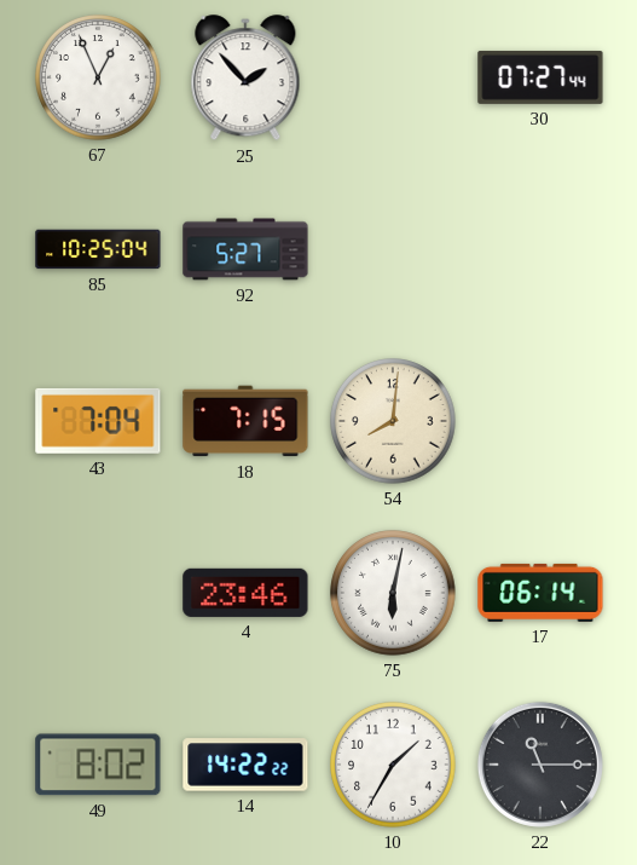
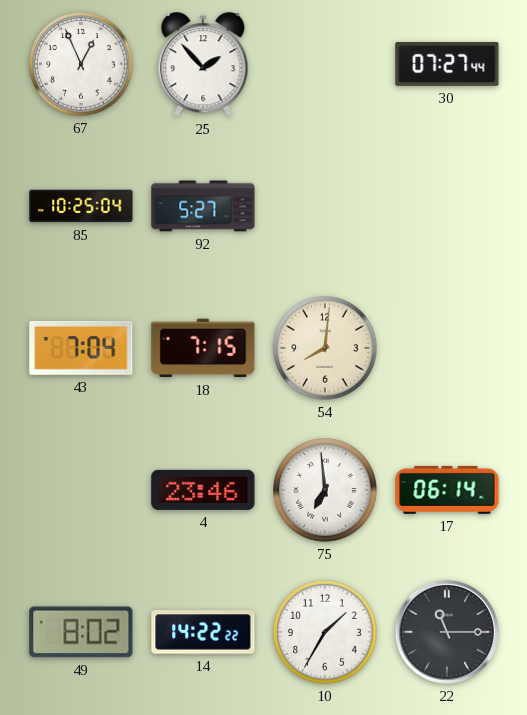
75: 6:02 -> 6:59
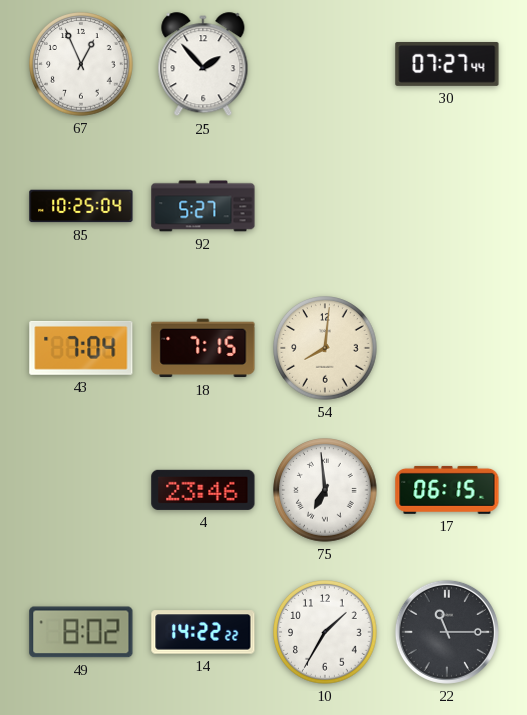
17: 06:14 -> 06:15
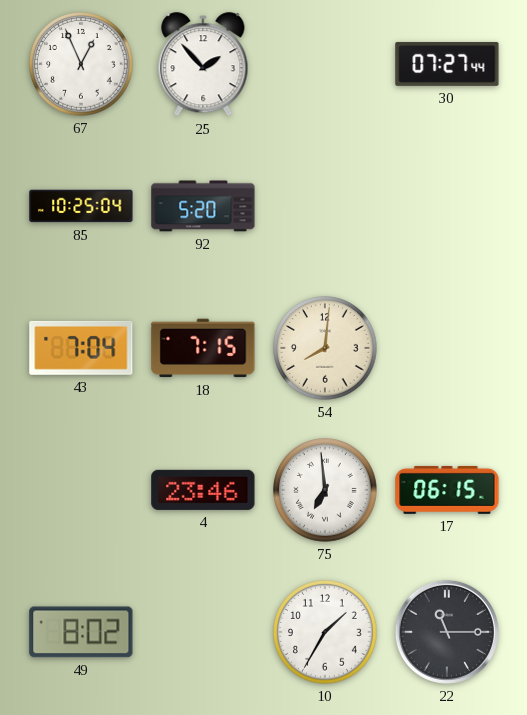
92: 5:27 -> 5:20
14: 14:22 -> none
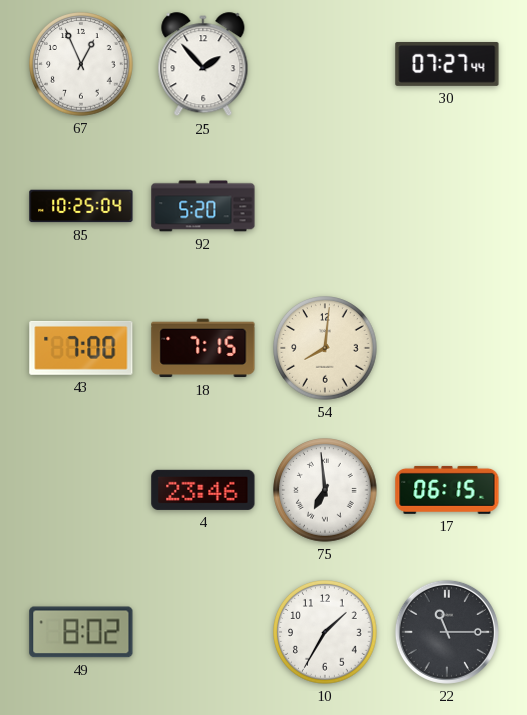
43: 7:04 -> 7:00
